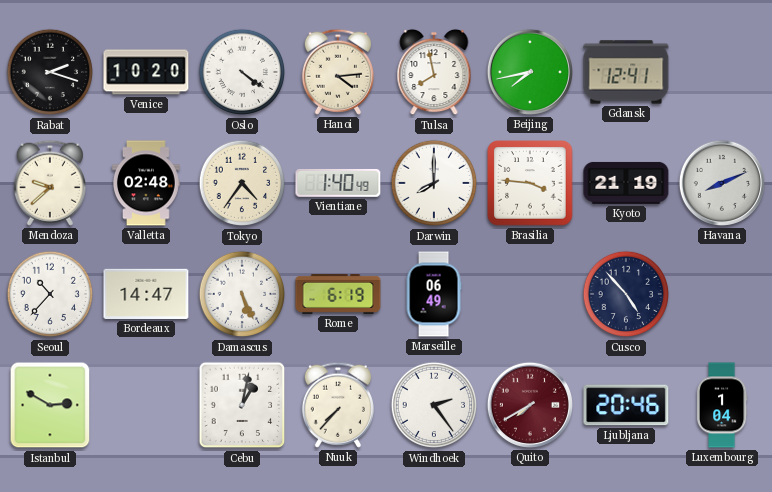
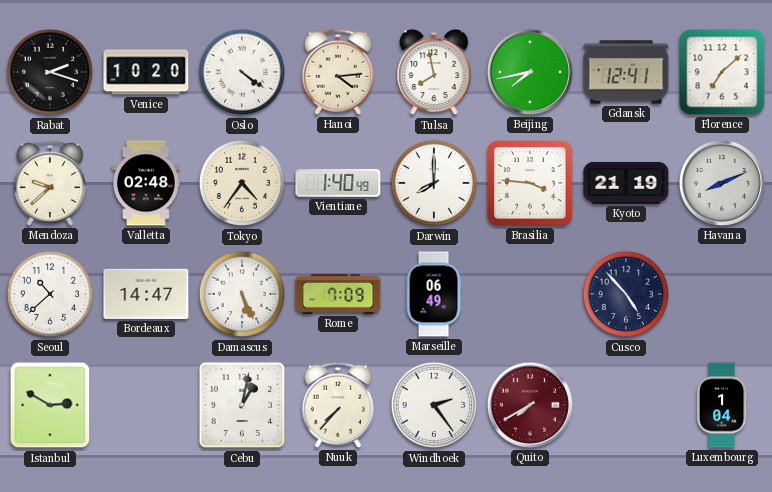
Florence: none -> 7:08
Seoul: 10:37 -> 10:38
Rome: 6:19 -> 7:09
Ljubljana: 20:46 -> none
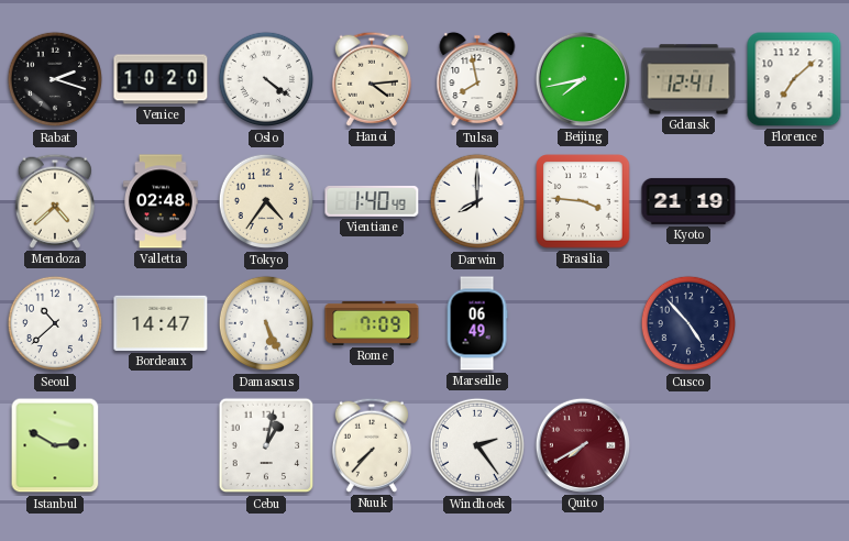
Mendoza: 9:38 -> 4:38
Havana: 8:11 -> none
Luxembourg: 1:04 -> none
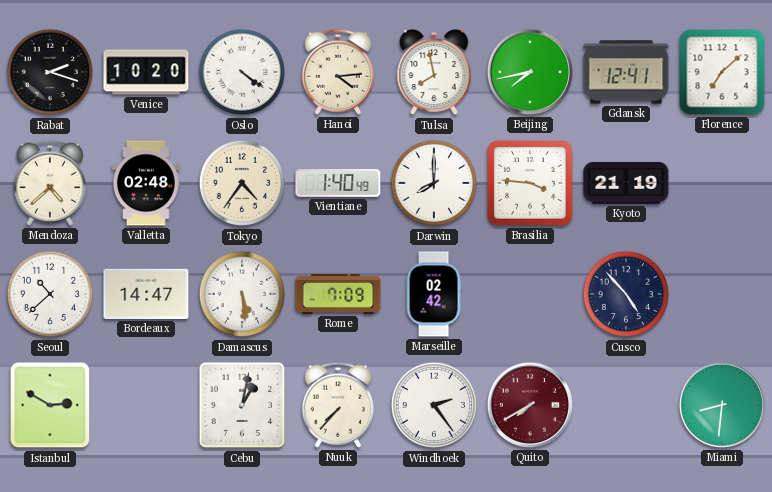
Damascus: 5:26 -> 5:29
Marseille: 06:49 -> 02:42
Miami: none -> 8:31
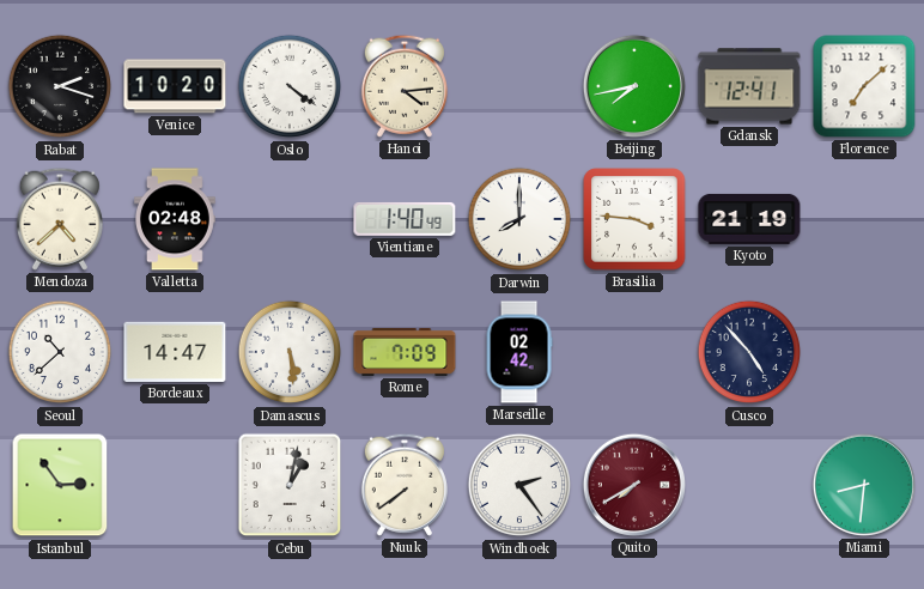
Tulsa: 7:58 -> none
Tokyo: 4:36 -> none
Istanbul: 2:50 -> 2:54
Nuuk: 7:37 -> 7:39
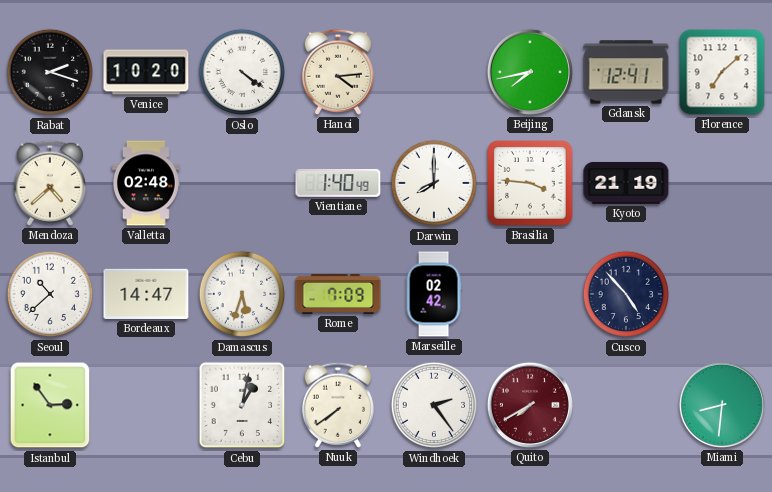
Damascus: 5:29 -> 5:33
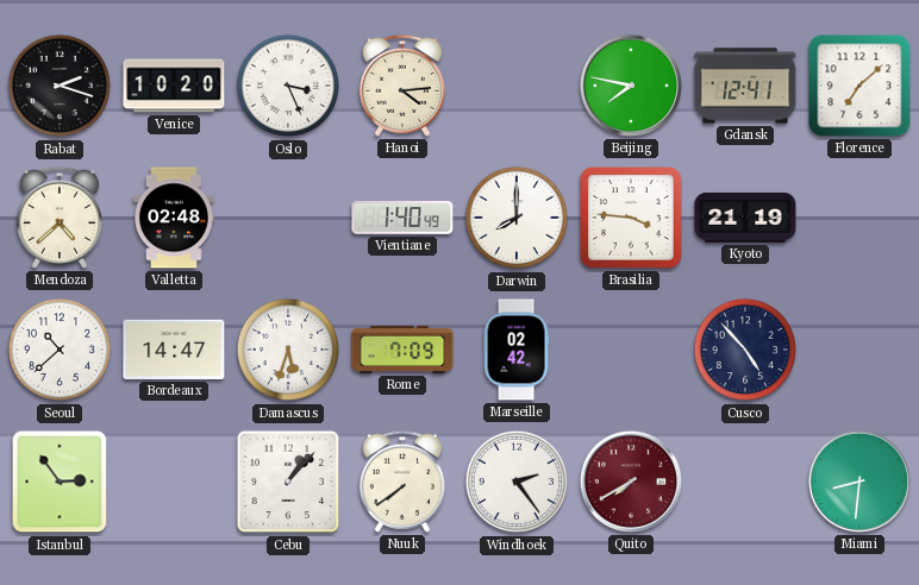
Oslo: 4:21 -> 3:26
Beijing: 7:43 -> 7:47
Cebu: 1:02 -> 1:07
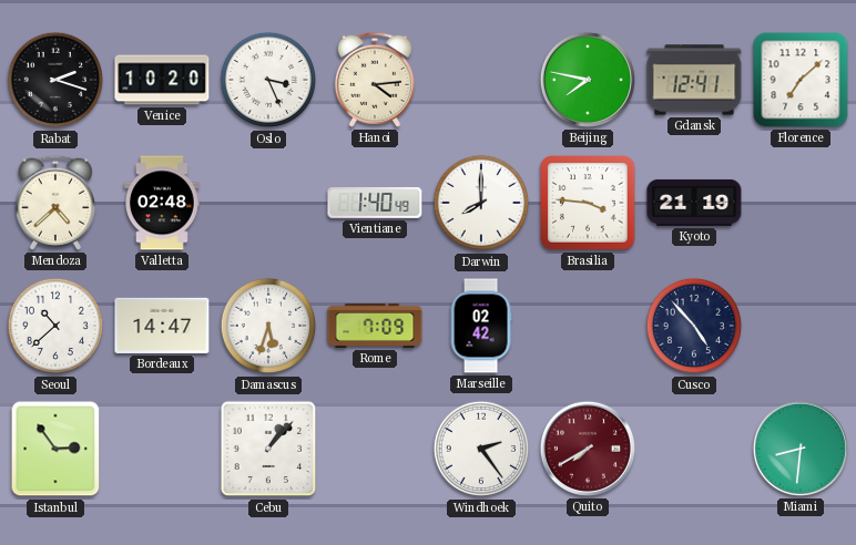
Nuuk: 7:39 -> none
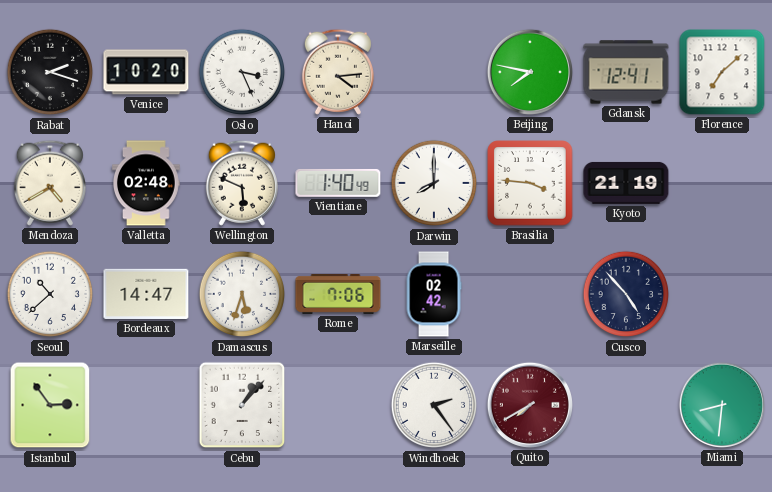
Mendoza: 4:38 -> 4:40
Wellington: none -> 5:49
Rome: 7:09 -> 7:06
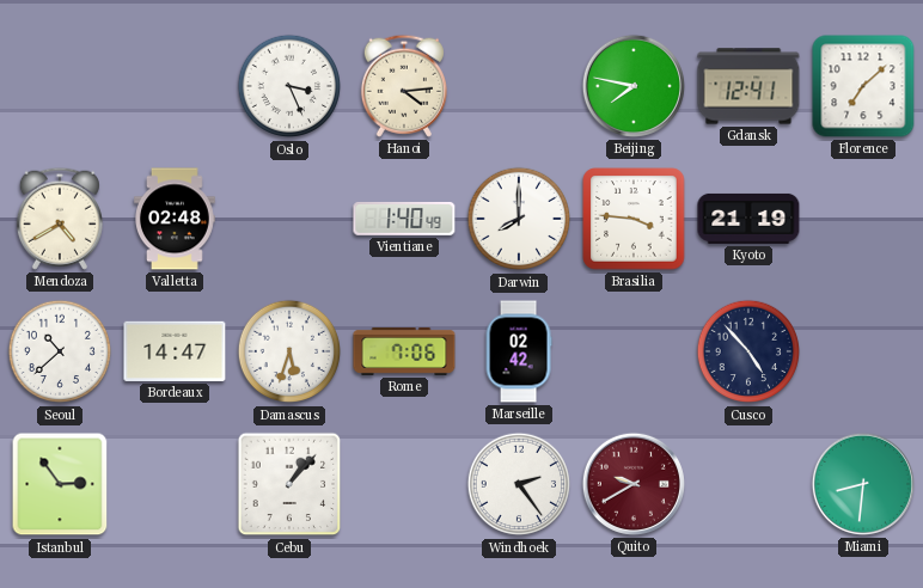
Rabat: 2:18 -> none
Venice: 10:20 -> none
Wellington: 5:49 -> none
Quito: 7:40 -> 9:40
